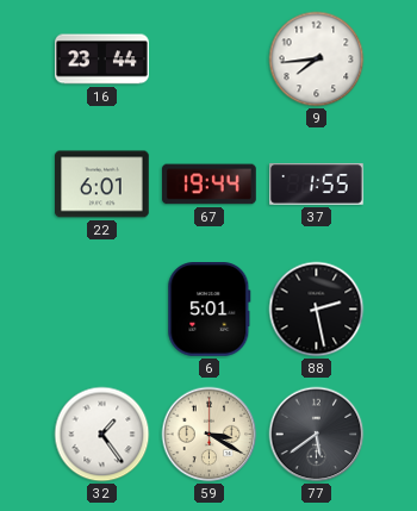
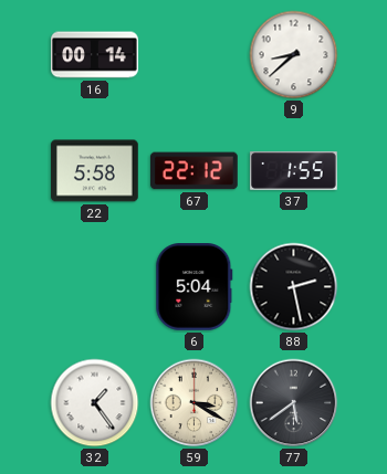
16: 23:44 -> 00:14
9: 7:44 -> 8:38
22: 6:01 -> 5:58
67: 19:44 -> 22:12
6: 5:01 -> 5:04
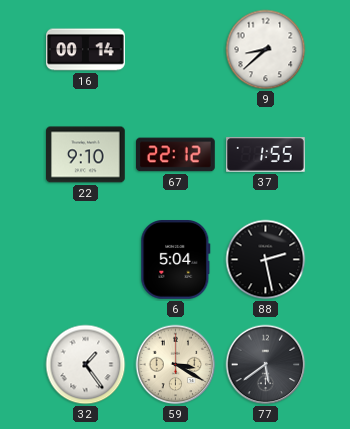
22: 5:58 -> 9:10
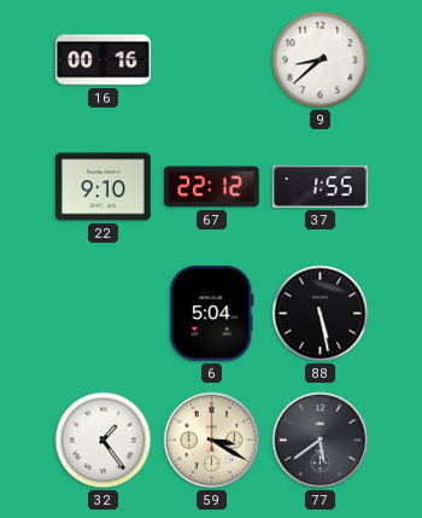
16: 00:14 -> 00:16
88: 2:28 -> 5:28
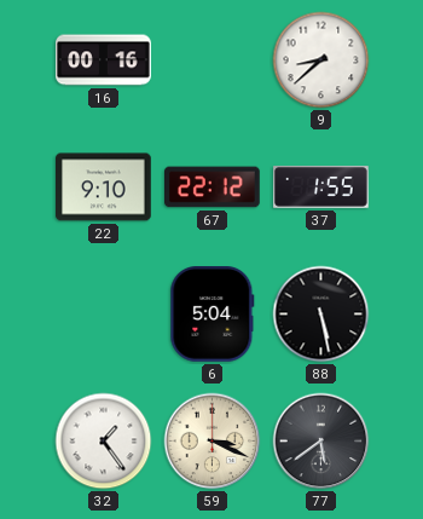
59: 3:20 -> 3:19
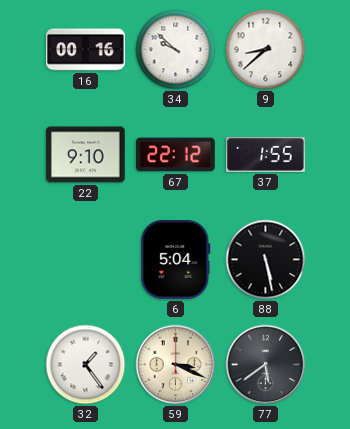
34: none -> 9:52
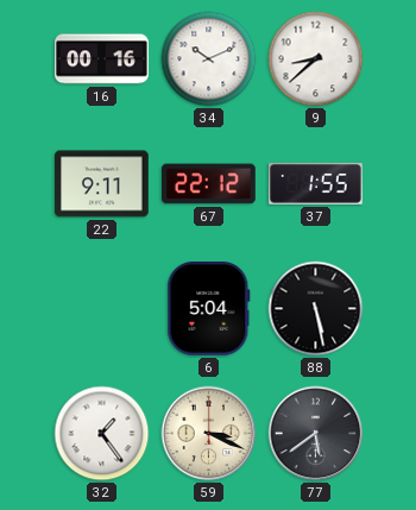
34: 9:52 -> 10:11
22: 9:10 -> 9:11
